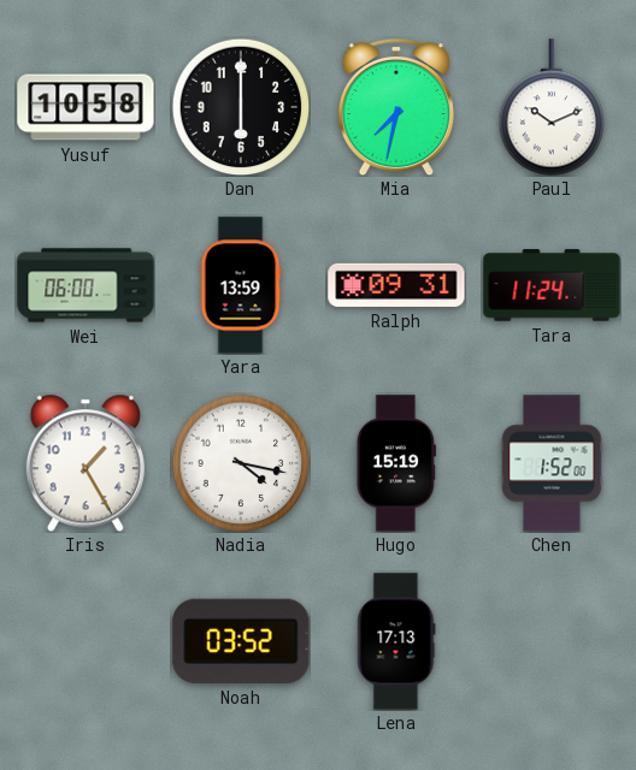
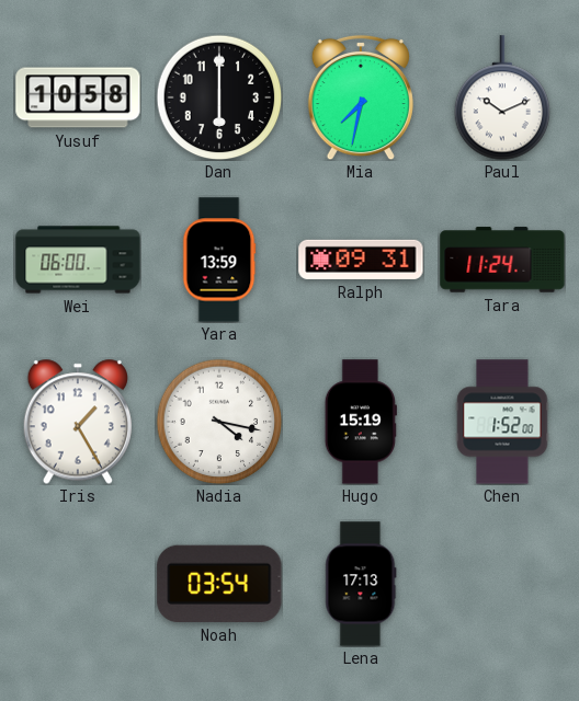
Noah: 03:52 -> 03:54
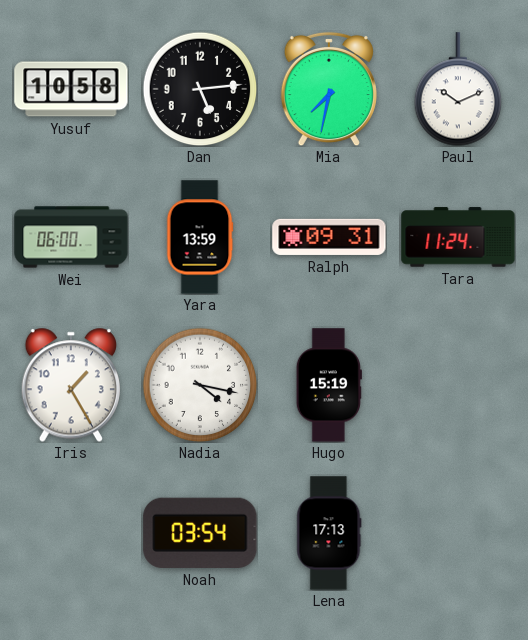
Dan: 6:00 -> 5:14
Chen: 1:52 -> none
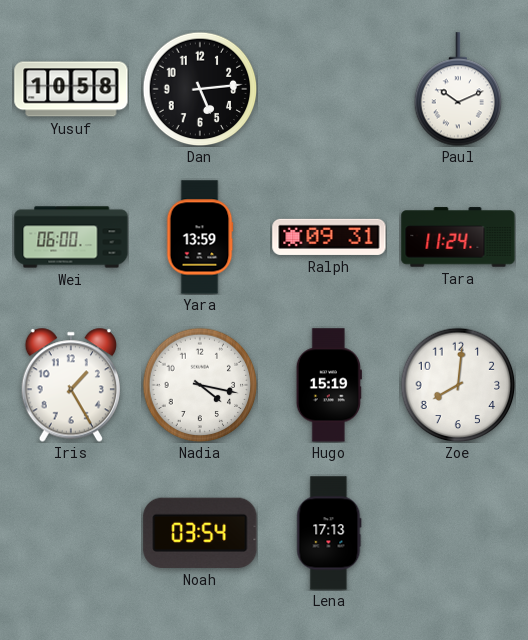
Mia: 7:32 -> none
Zoe: none -> 8:01
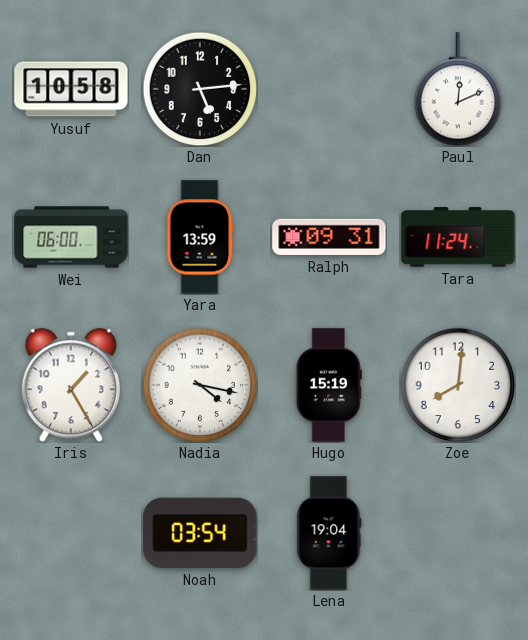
Paul: 10:11 -> 12:11
Lena: 17:13 -> 19:04
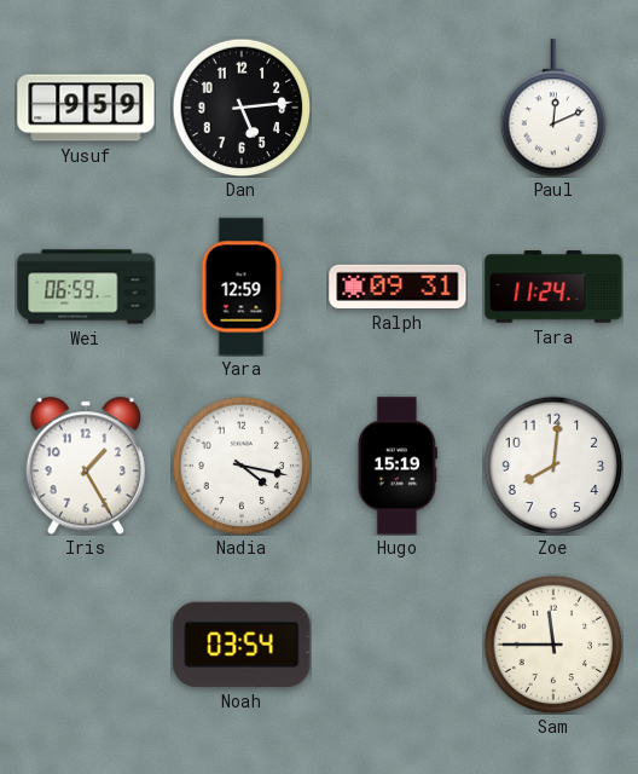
Yusuf: 10:58 -> 9:59
Wei: 06:00 -> 06:59
Yara: 13:59 -> 12:59
Lena: 19:04 -> none
Sam: none -> 11:45
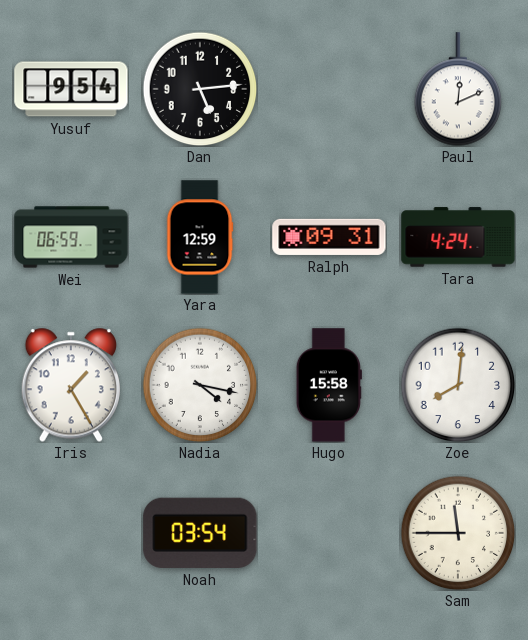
Yusuf: 9:59 -> 9:54
Tara: 11:24 -> 4:24
Hugo: 15:19 -> 15:58
